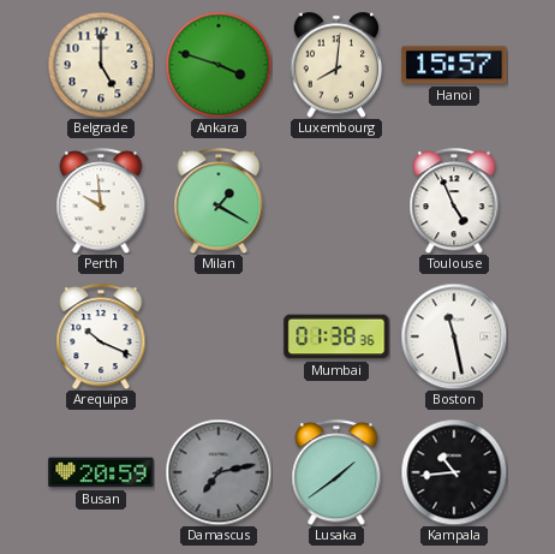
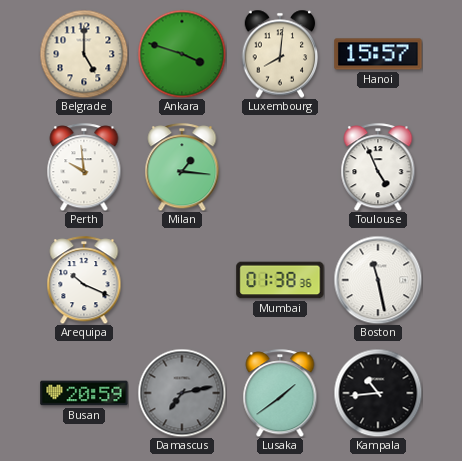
Milan: 1:20 -> 1:16
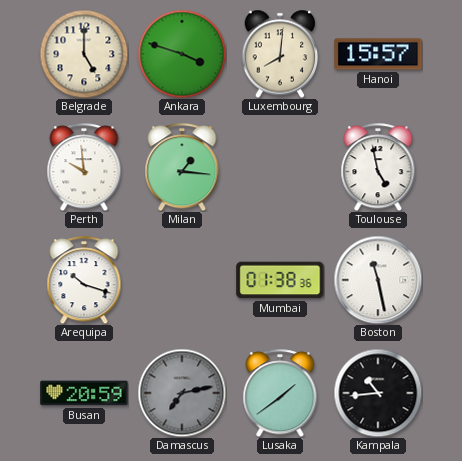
Toulouse: 4:56 -> 4:58
Arequipa: 10:19 -> 10:18
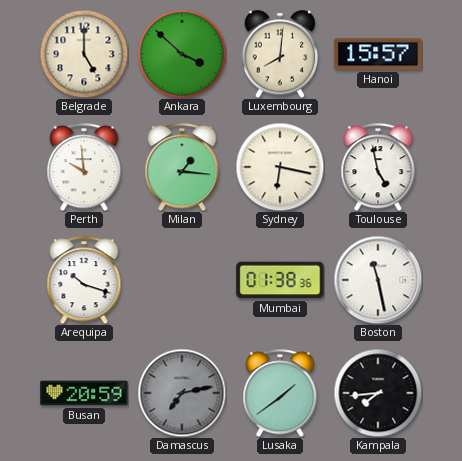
Ankara: 3:48 -> 3:52
Sydney: none -> 6:17
Kampala: 10:44 -> 7:44
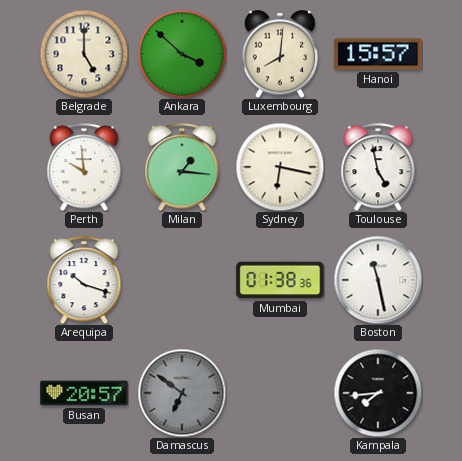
Busan: 20:59 -> 20:57
Damascus: 7:13 -> 6:51
Lusaka: 1:39 -> none
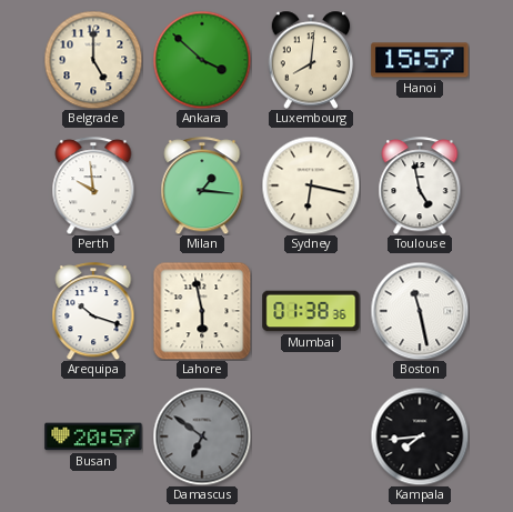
Lahore: none -> 5:58
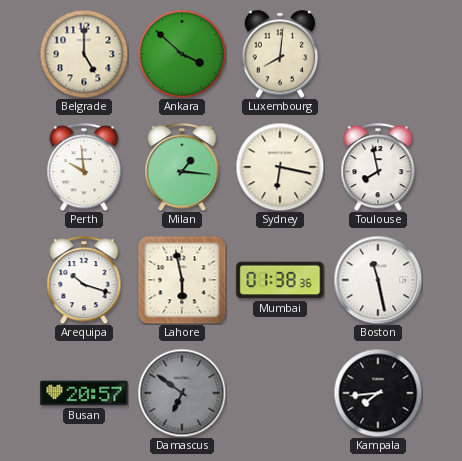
Hanoi: 15:57 -> none
Toulouse: 4:58 -> 7:58
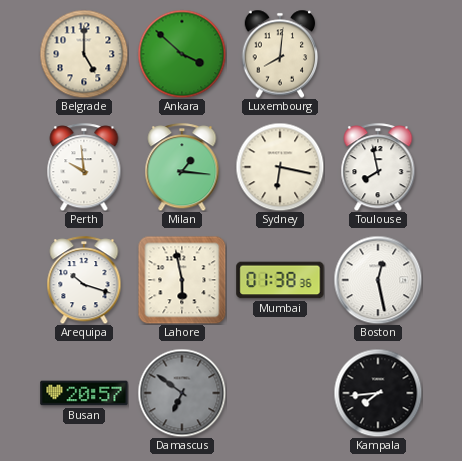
Boston: 11:28 -> 12:28
